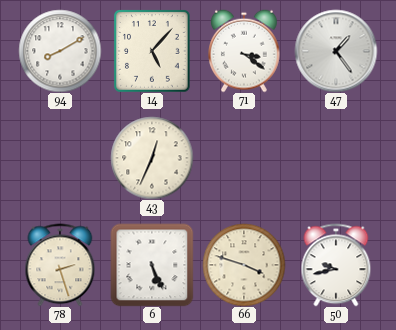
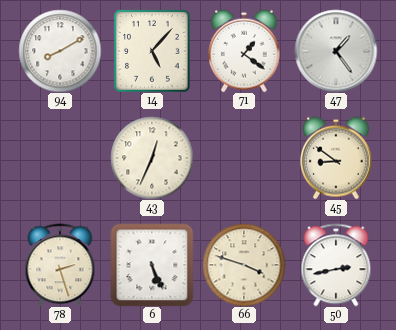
71: 3:21 -> 1:21
45: none -> 8:51
50: 9:43 -> 2:43
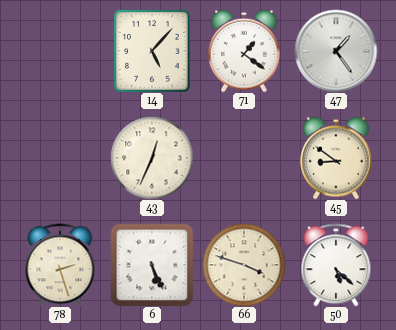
94: 8:10 -> none
50: 2:43 -> 5:22
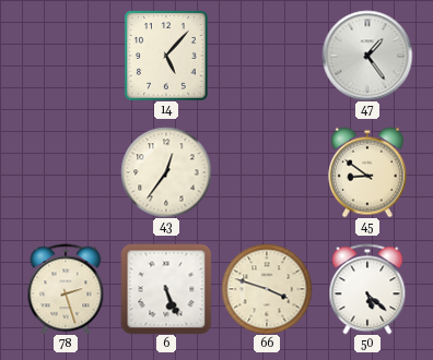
71: 1:21 -> none
43: 12:34 -> 12:36
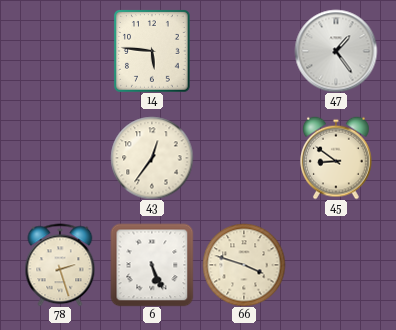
14: 5:07 -> 5:46
50: 5:22 -> none
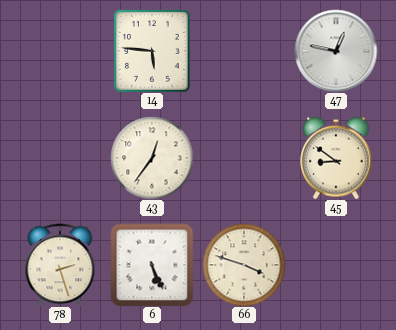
47: 1:24 -> 12:47
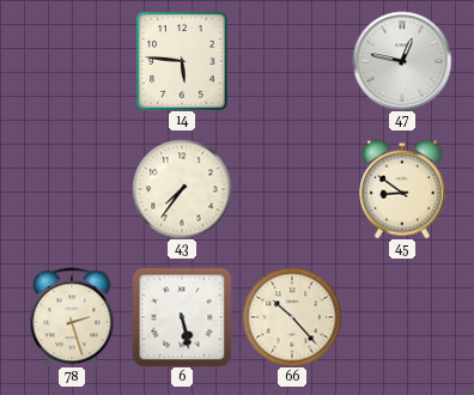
43: 12:36 -> 7:36
6: 5:26 -> 5:28
66: 3:48 -> 10:23
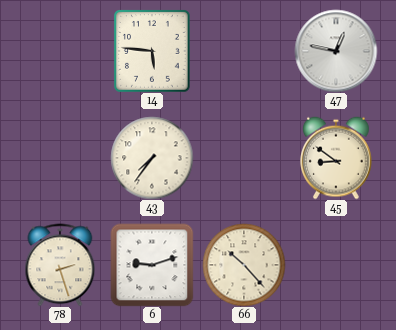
6: 5:28 -> 9:12
